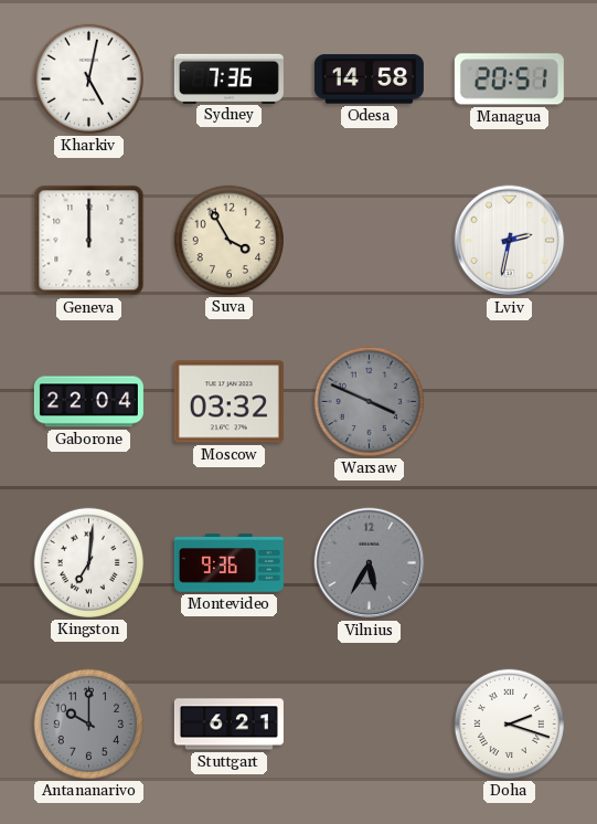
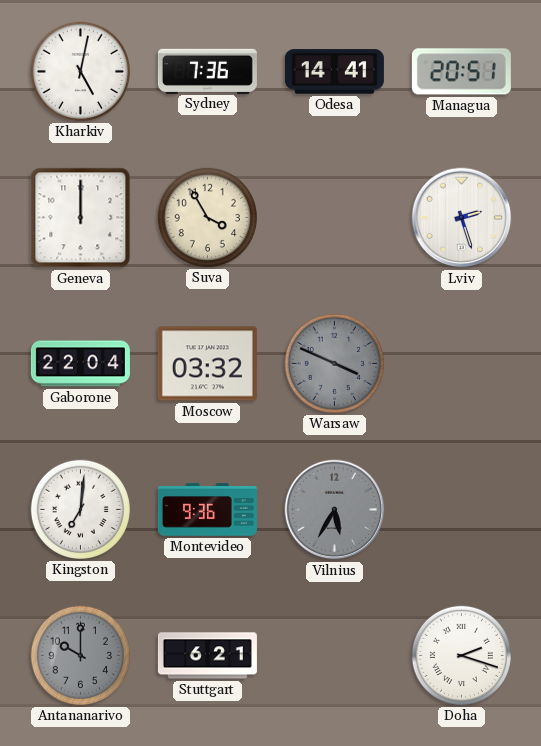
Odesa: 14:58 -> 14:41
Lviv: 2:32 -> 2:27
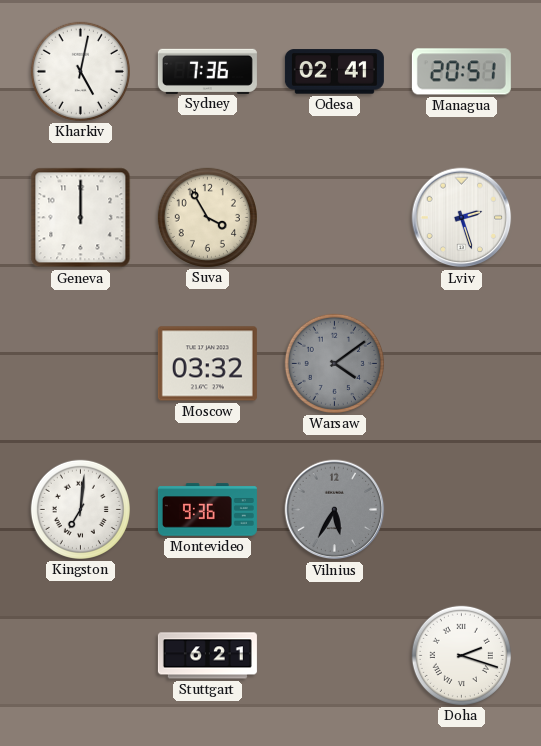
Odesa: 14:41 -> 02:41
Gaborone: 22:04 -> none
Warsaw: 3:49 -> 4:09
Antananarivo: 10:00 -> none
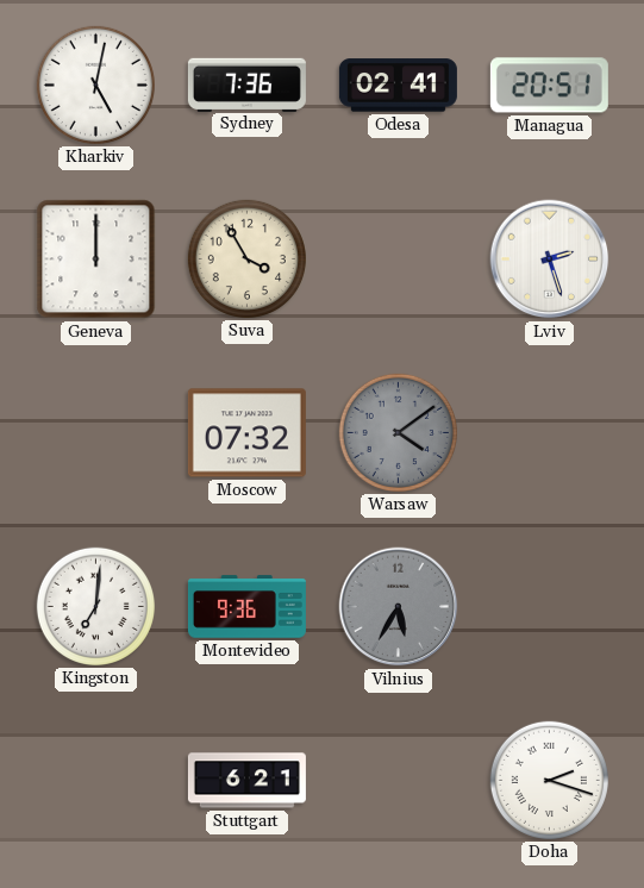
Moscow: 03:32 -> 07:32
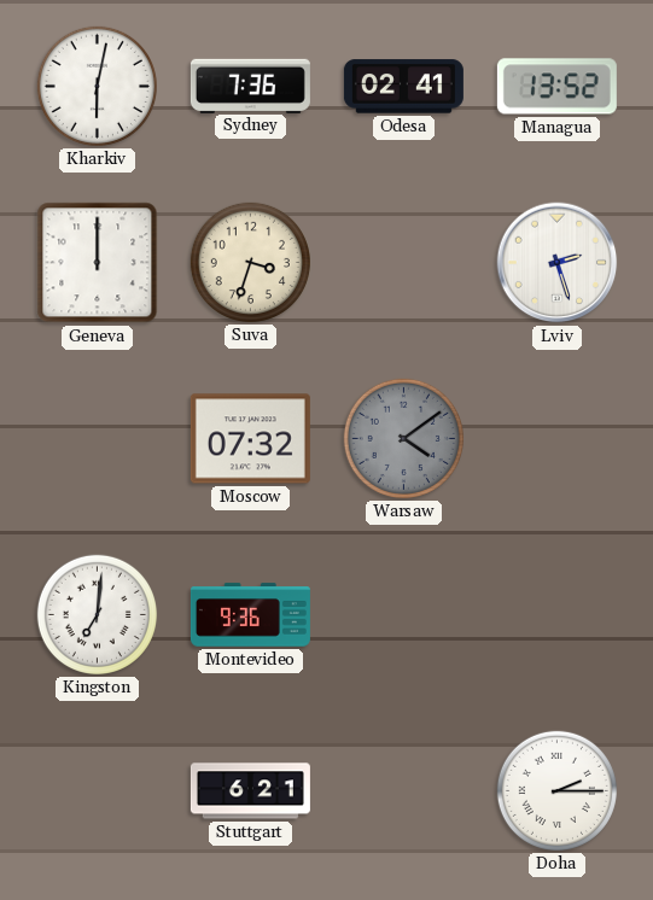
Kharkiv: 5:02 -> 6:02
Managua: 20:51 -> 13:52
Suva: 3:55 -> 3:33
Vilnius: 5:35 -> none
Doha: 2:18 -> 2:15
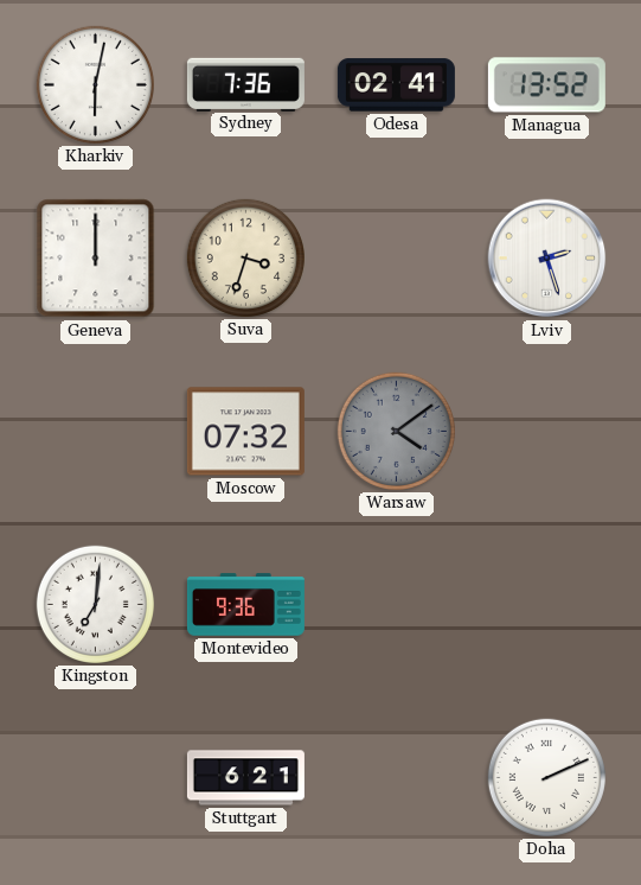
Doha: 2:15 -> 2:11
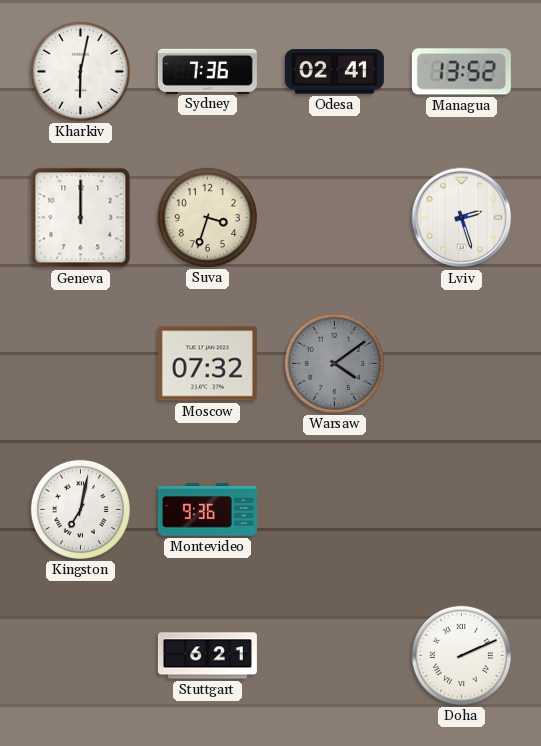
Kingston: 7:01 -> 7:02
